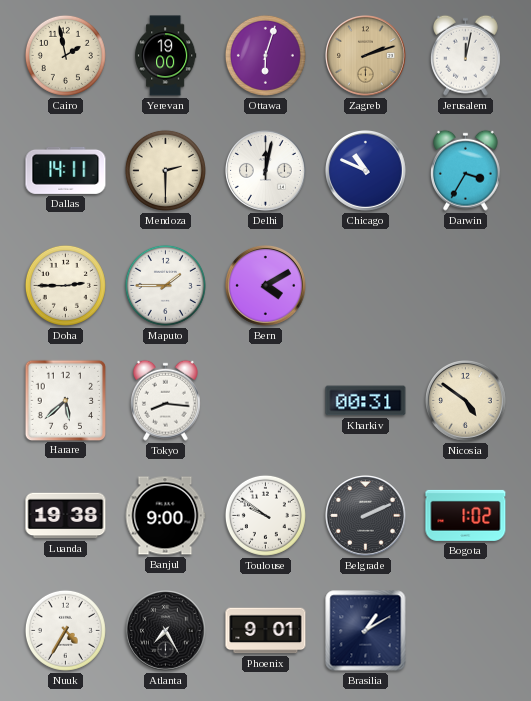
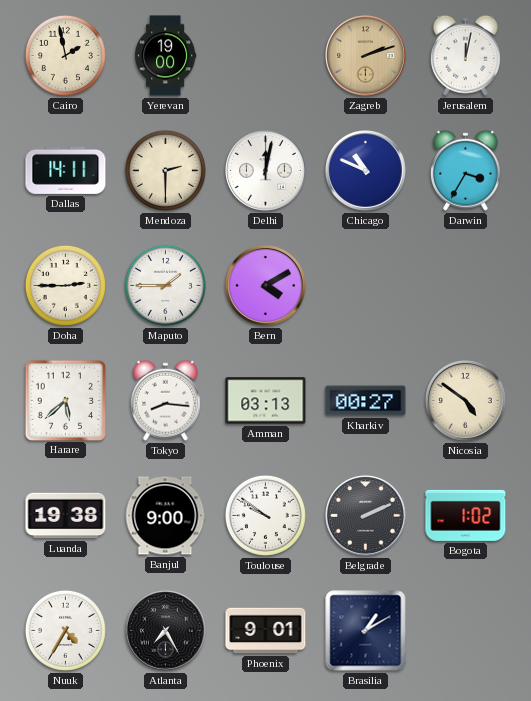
Ottawa: 6:03 -> none
Amman: none -> 03:13
Kharkiv: 00:31 -> 00:27
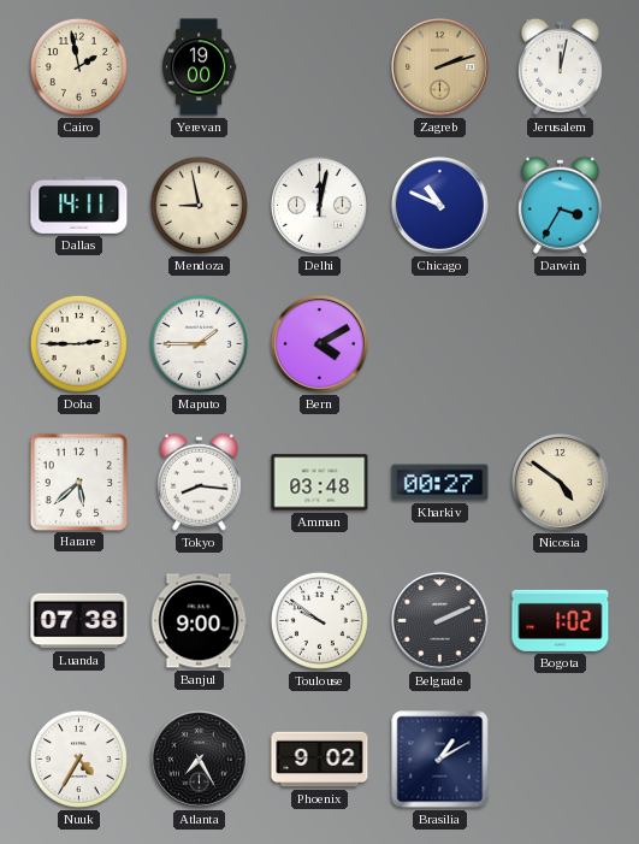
Mendoza: 2:30 -> 8:58
Amman: 03:13 -> 03:48
Luanda: 19:38 -> 07:38
Phoenix: 9:01 -> 9:02
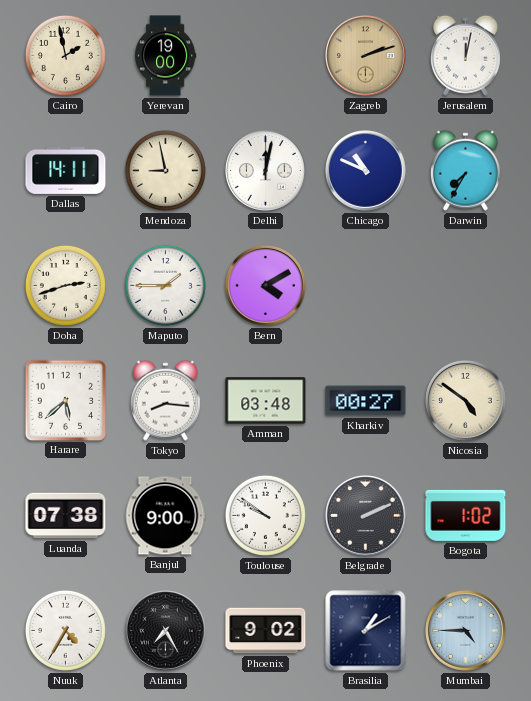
Darwin: 3:35 -> 7:35
Doha: 2:45 -> 2:42
Mumbai: none -> 4:45
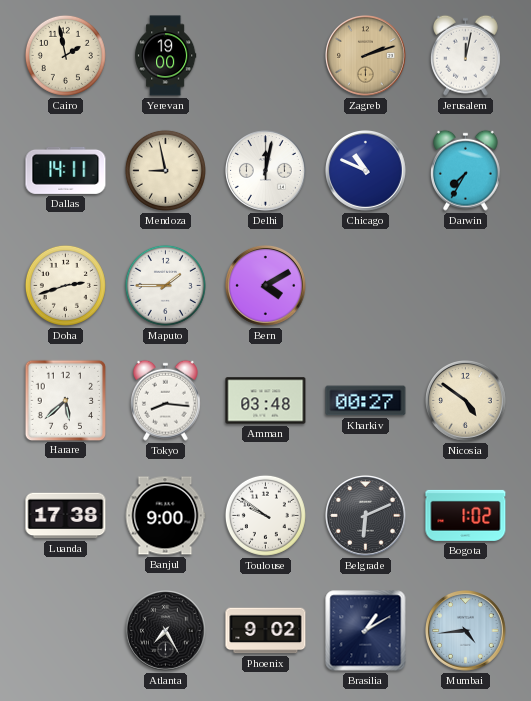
Luanda: 07:38 -> 17:38
Belgrade: 2:11 -> 6:11
Nuuk: 4:35 -> none
Mumbai: 4:45 -> 4:44
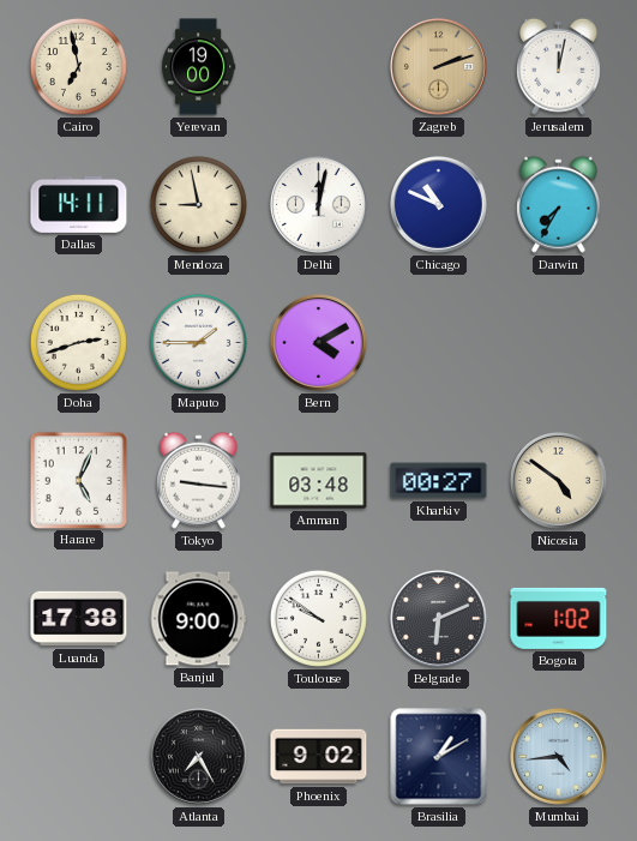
Cairo: 1:58 -> 6:58
Harare: 5:38 -> 5:04
Tokyo: 8:16 -> 9:16
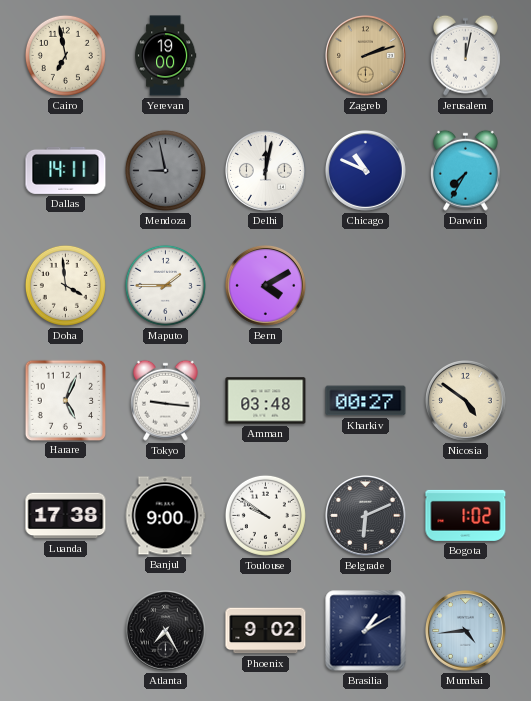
Mendoza dial: cream -> grey
Doha: 2:42 -> 3:59
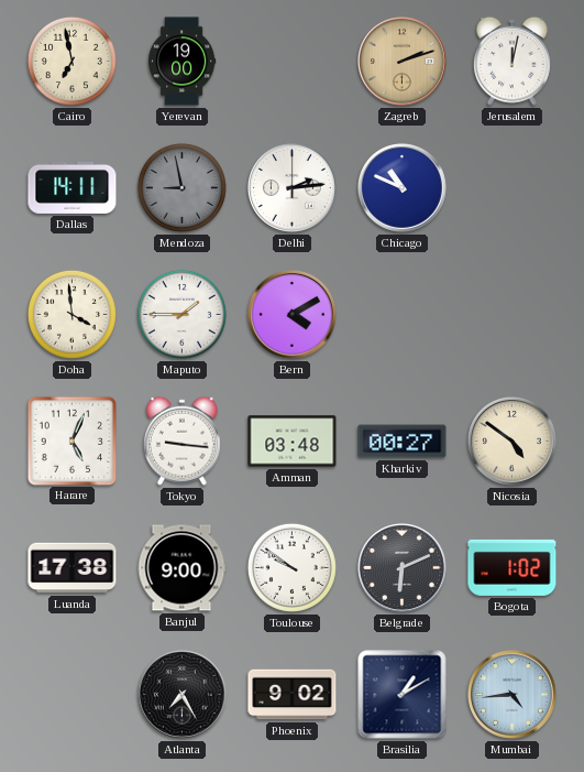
Delhi: 12:02 -> 2:14
Darwin: 7:35 -> none
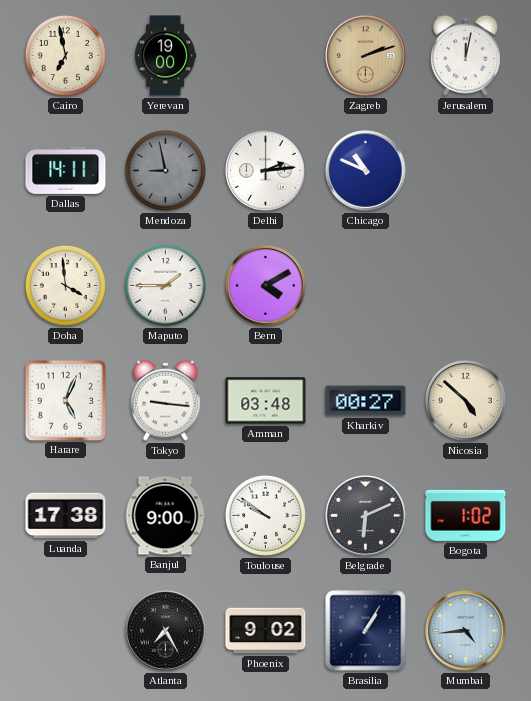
Nicosia: 4:51 -> 4:52
Brasilia: 1:10 -> 1:05
